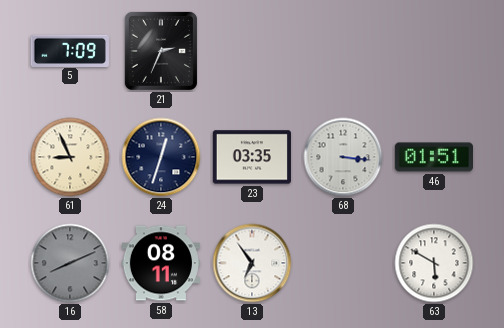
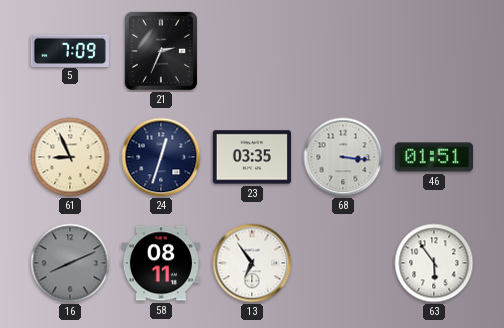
63: 5:50 -> 5:54
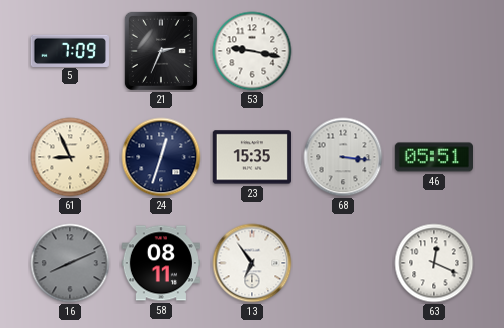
53: none -> 9:17
23: 03:35 -> 15:35
46: 01:51 -> 05:51
63: 5:54 -> 12:19
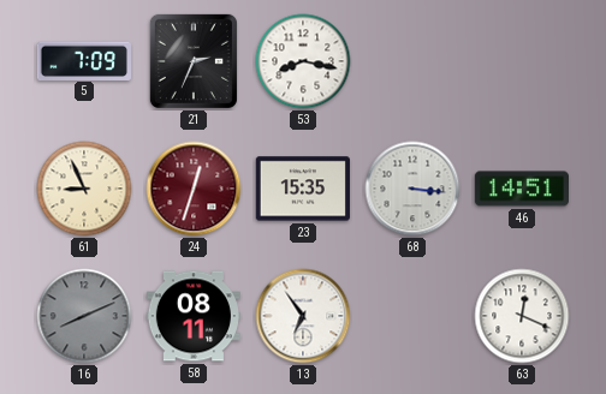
53: 9:17 -> 8:17
24 dial: navy -> burgundy
46: 05:51 -> 14:51
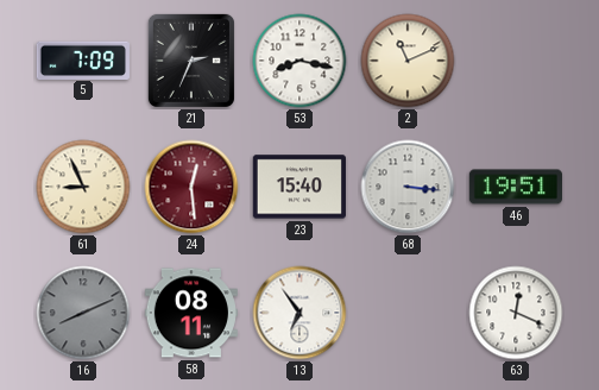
2: none -> 11:11
24: 12:33 -> 12:29
23: 15:35 -> 15:40
46: 14:51 -> 19:51
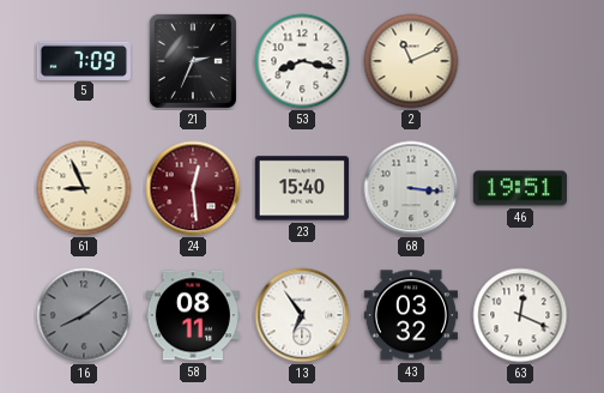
16: 8:11 -> 8:09
43: none -> 03:32
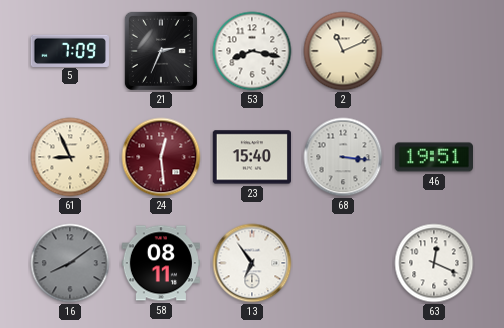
43: 03:32 -> none
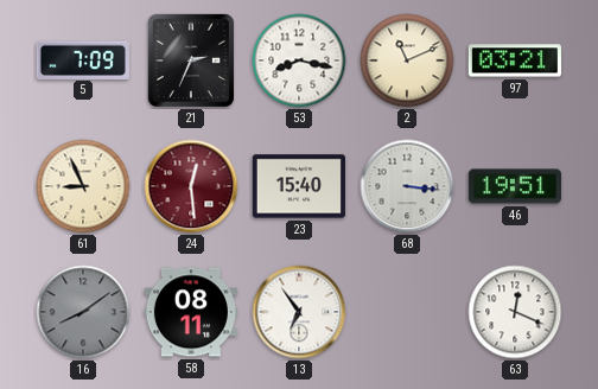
97: none -> 03:21
